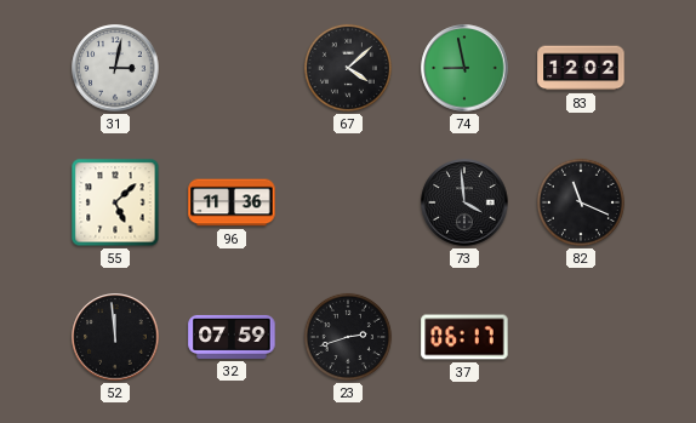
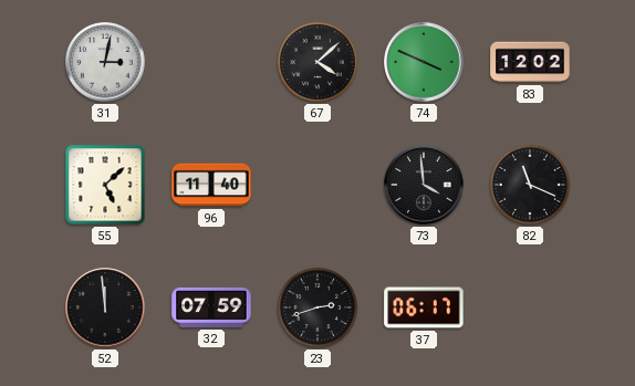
74: 8:58 -> 3:49
96: 11:36 -> 11:40
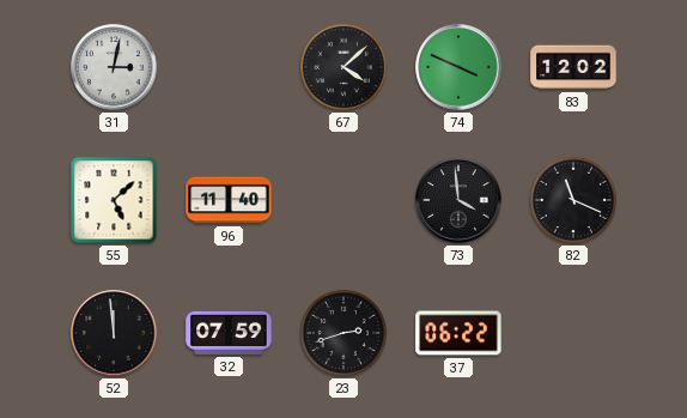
37: 06:17 -> 06:22
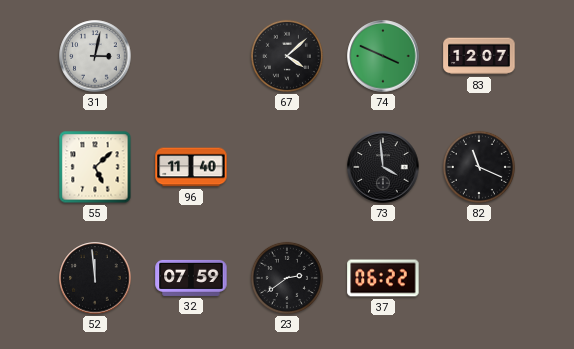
83: 12:02 -> 12:07
23: 2:42 -> 2:39
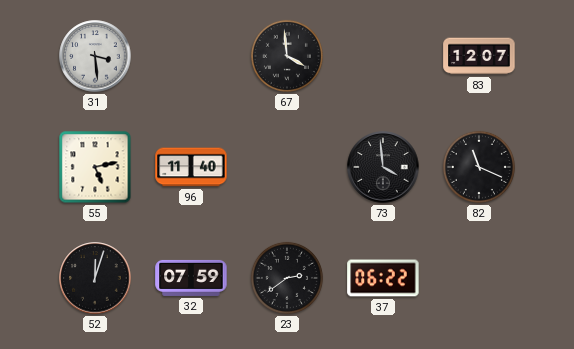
31: 3:02 -> 3:29
67: 4:08 -> 3:59
74: 3:49 -> none
55: 5:08 -> 5:13
52: 11:59 -> 12:03
